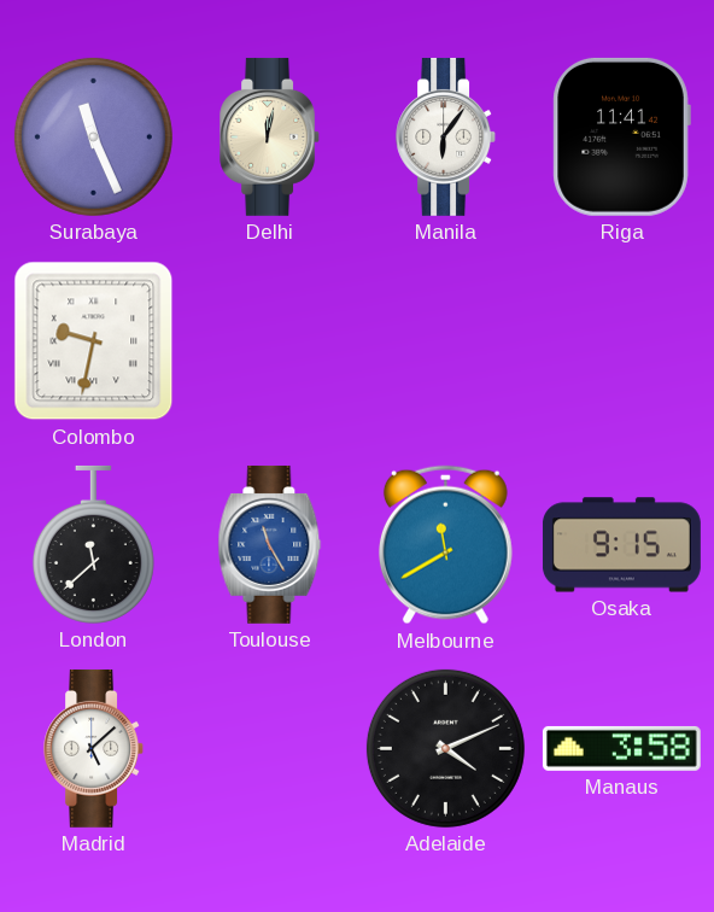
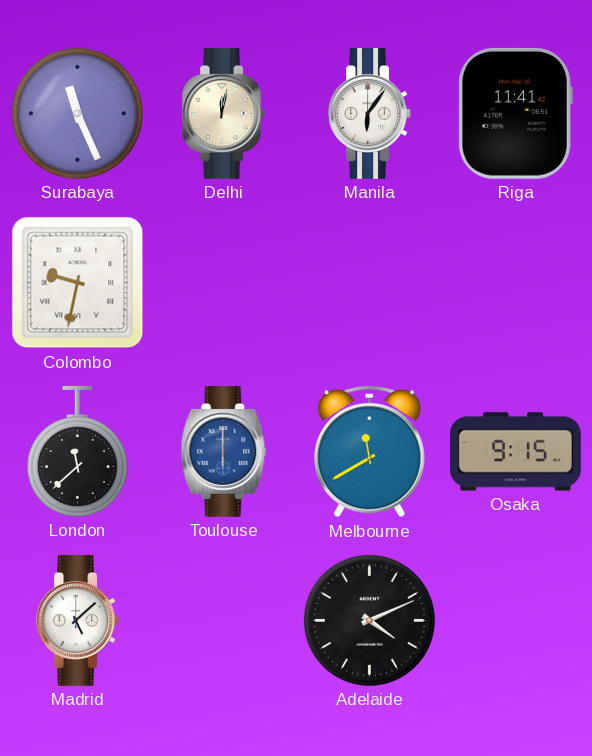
Toulouse: 11:25 -> 6:00
Manaus: 3:58 -> none
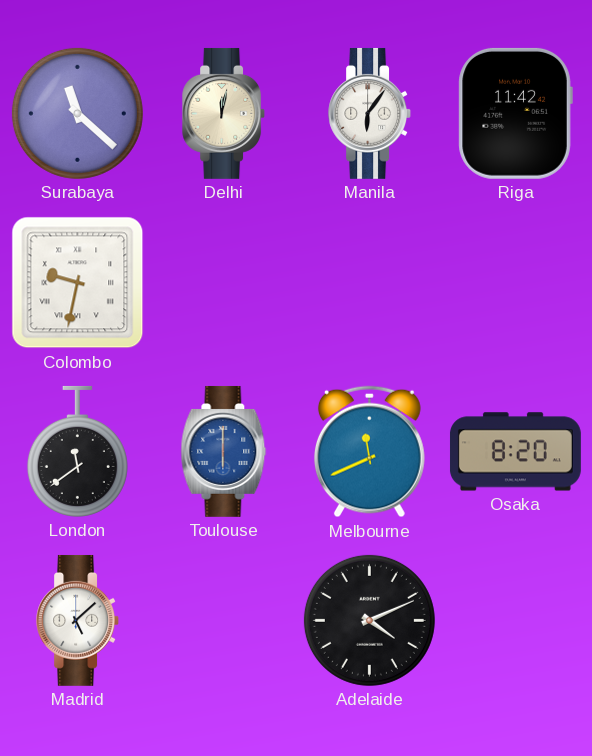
Surabaya: 11:26 -> 11:22
Riga: 11:41 -> 11:42
London: 11:38 -> 11:39
Melbourne: 11:40 -> 11:41
Osaka: 9:15 -> 8:20
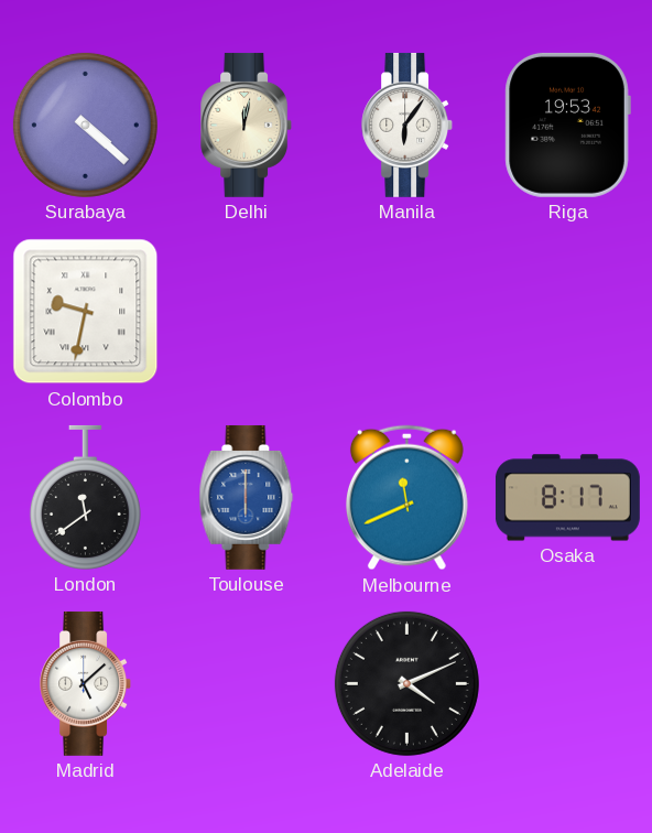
Surabaya: 11:22 -> 4:22
Riga: 11:42 -> 19:53
Osaka: 8:20 -> 8:17
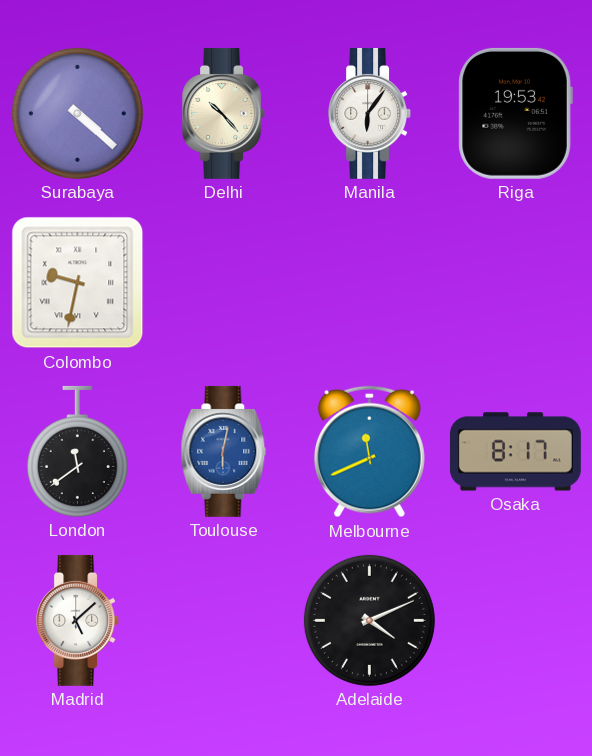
Delhi: 12:02 -> 10:23
Toulouse: 6:00 -> 6:02
